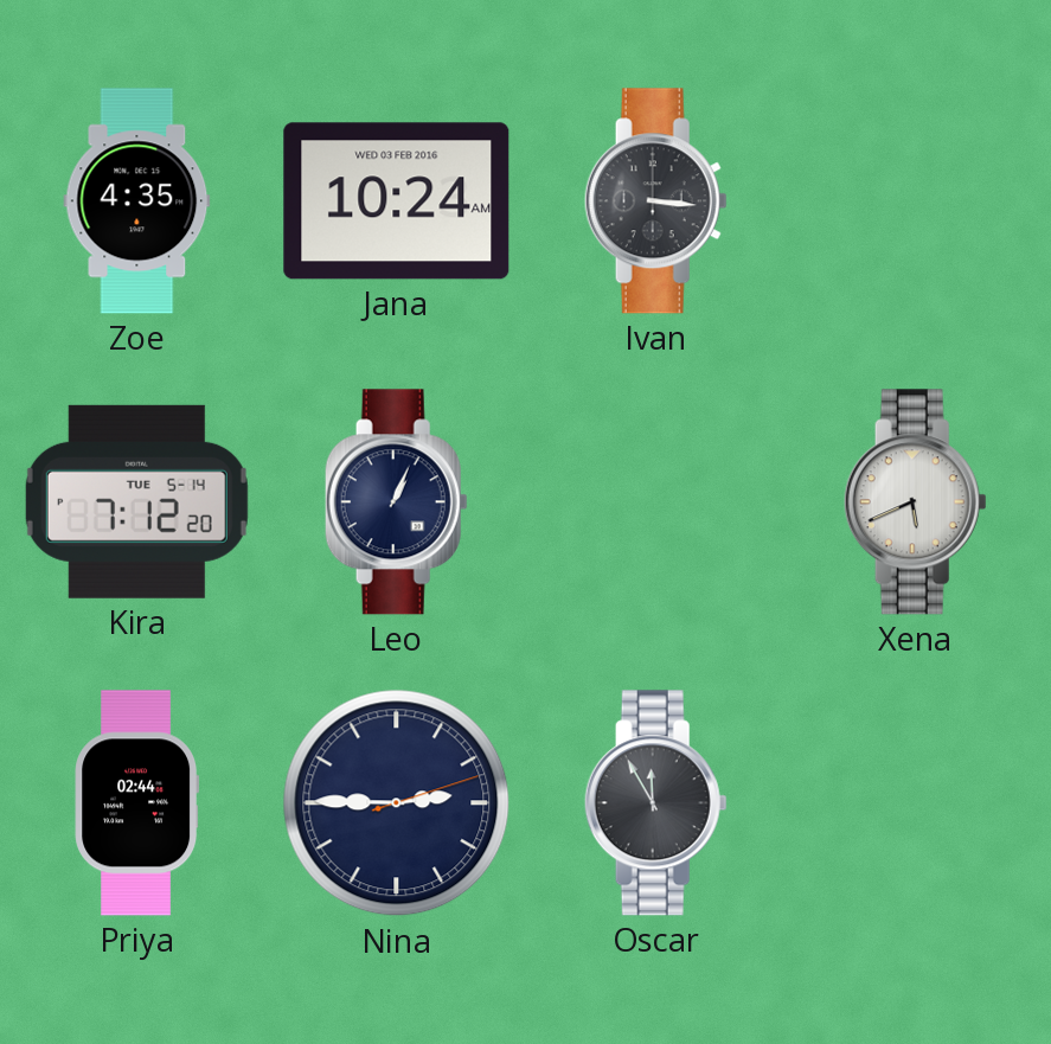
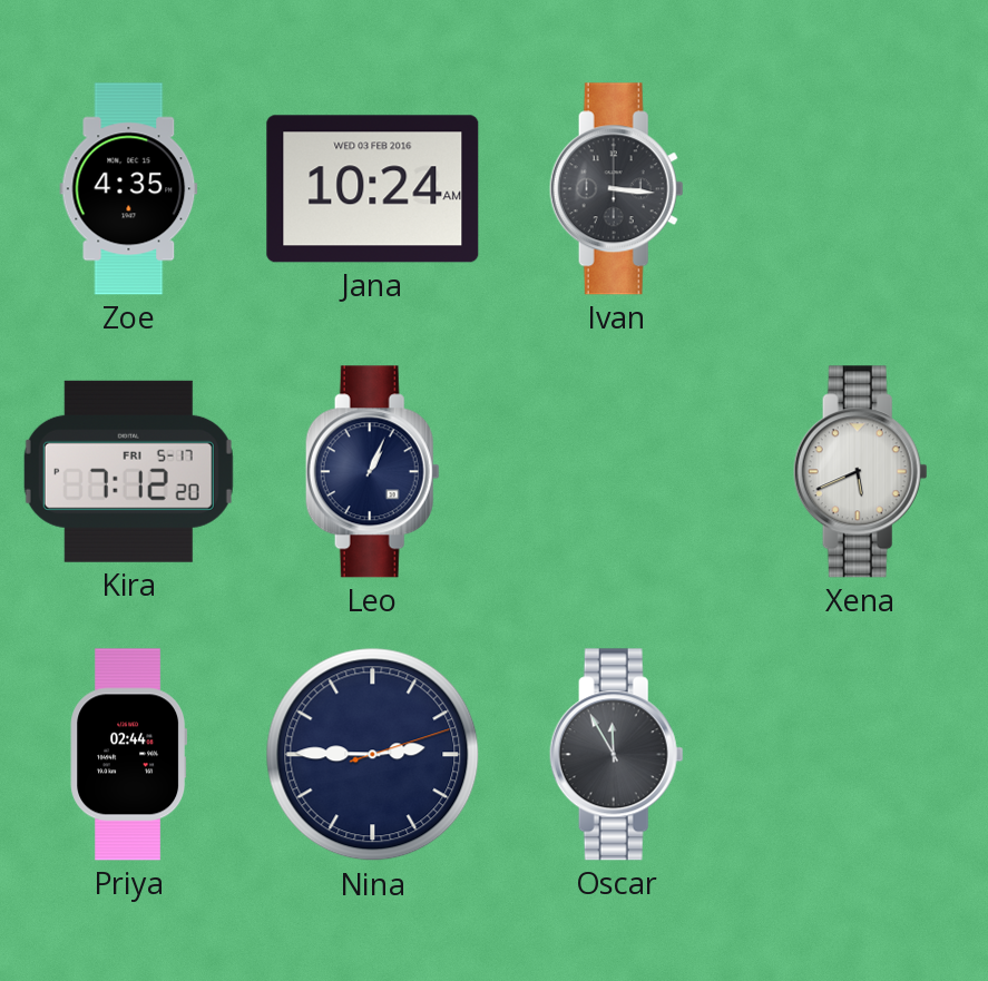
Kira date: TUE 5-14 -> FRI 5-17
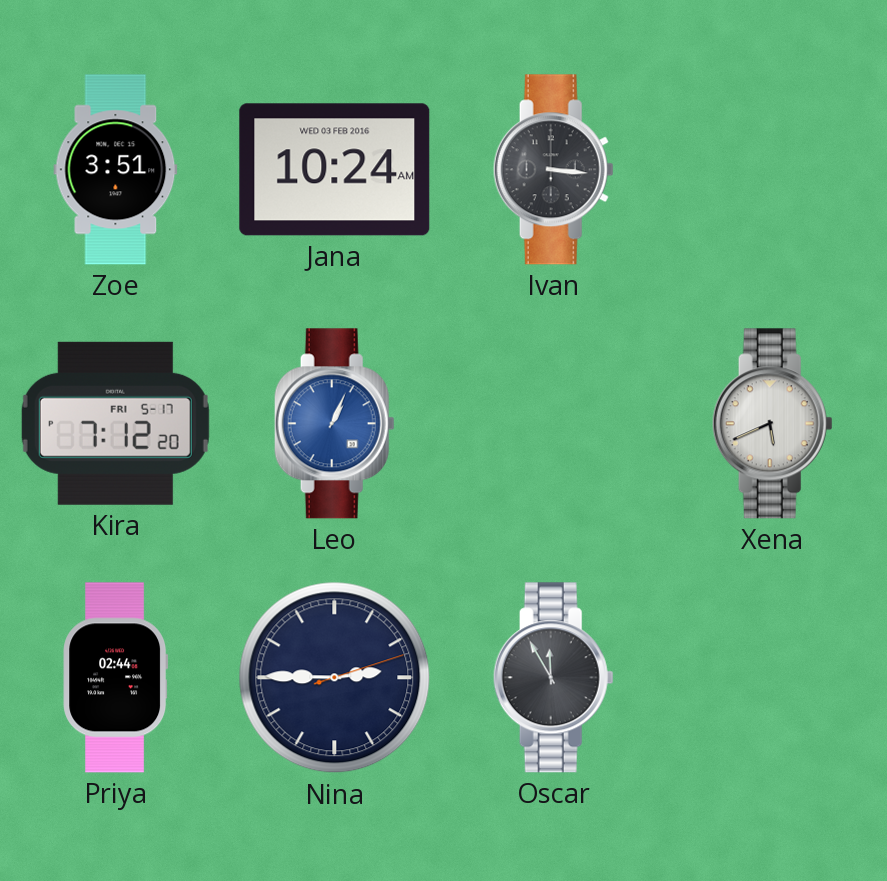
Zoe: 4:35 -> 3:51
Leo dial: navy -> blue
